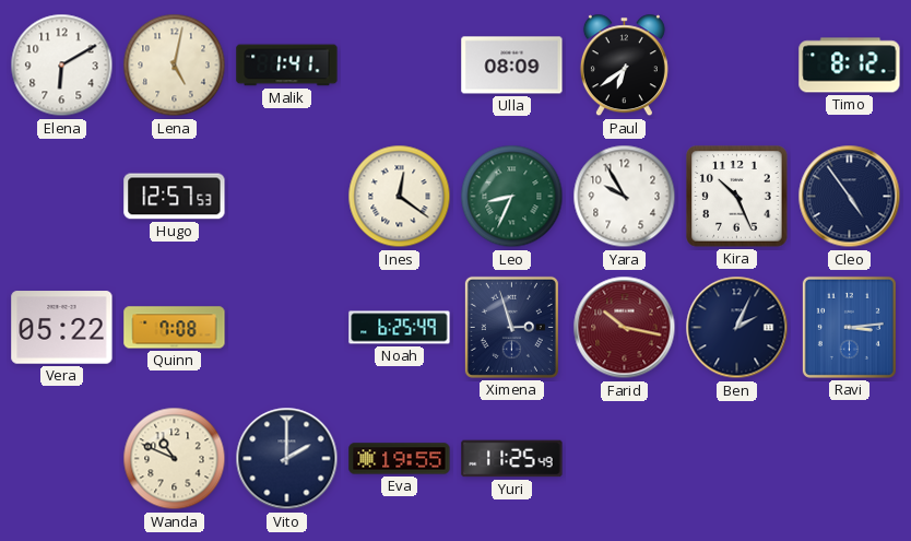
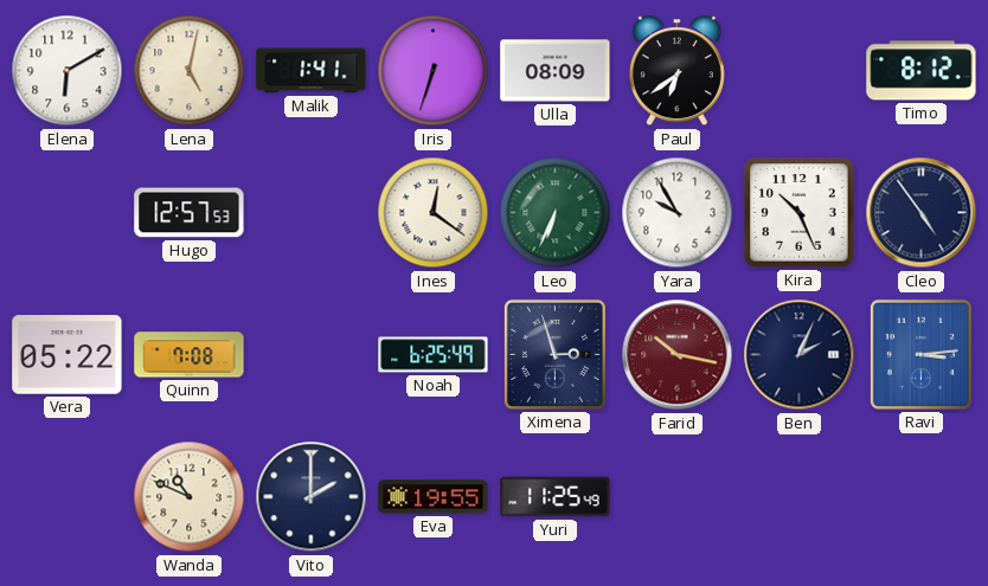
Iris: none -> 6:33
Leo: 8:34 -> 6:34
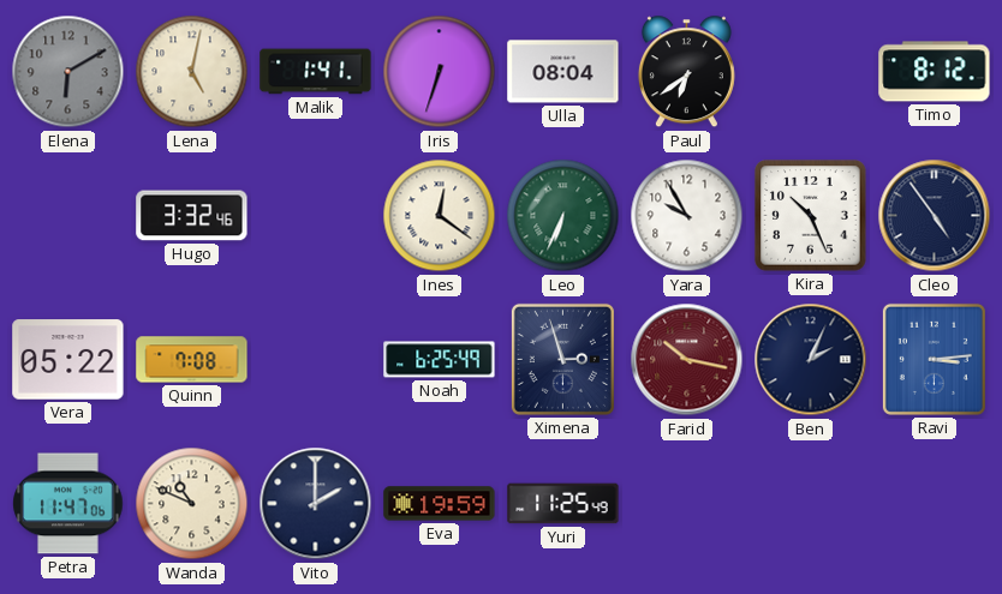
Elena dial: white -> grey
Ulla: 08:09 -> 08:04
Hugo: 12:57 -> 3:32
Petra: none -> 11:47
Eva: 19:55 -> 19:59
